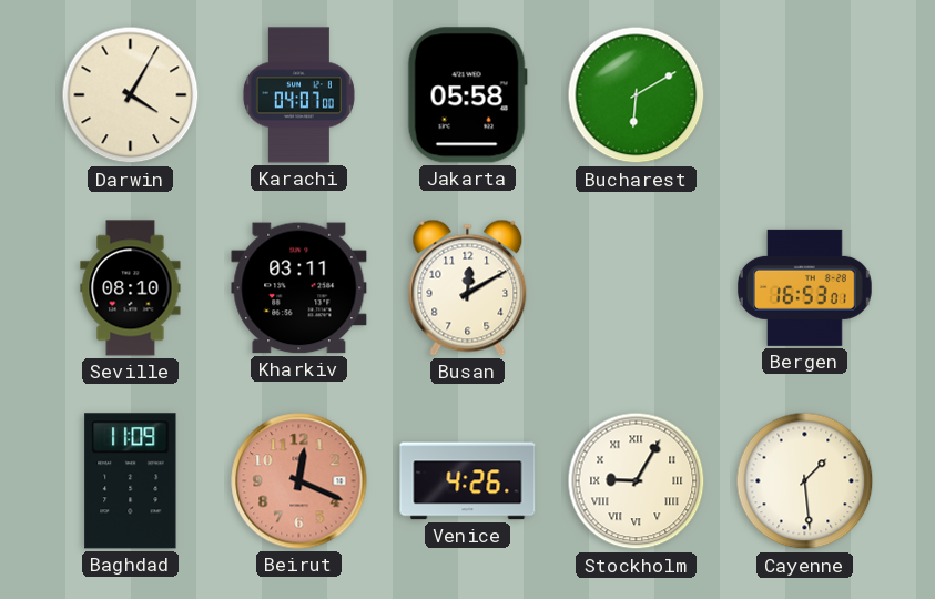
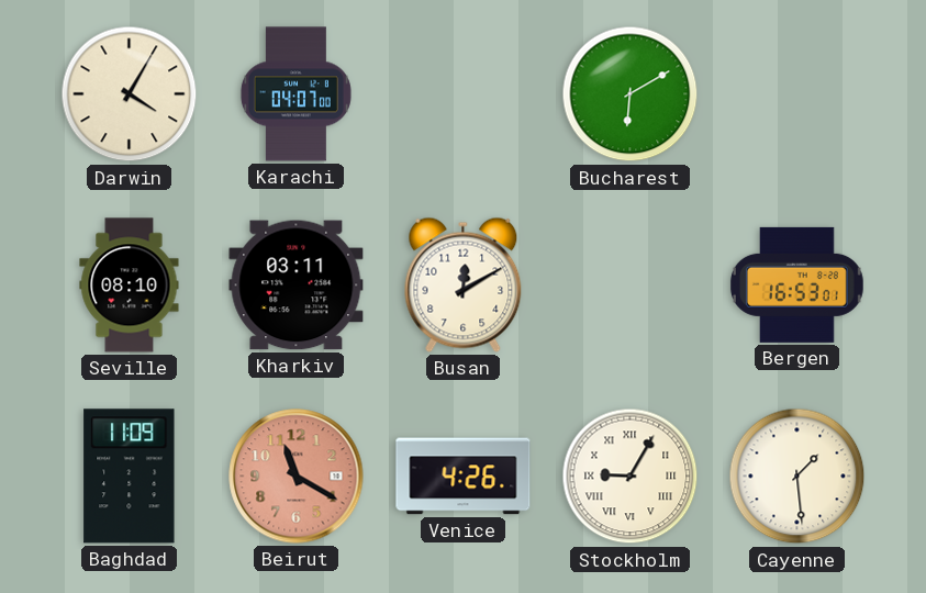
Jakarta: 05:58 -> none
Beirut: 12:19 -> 11:20
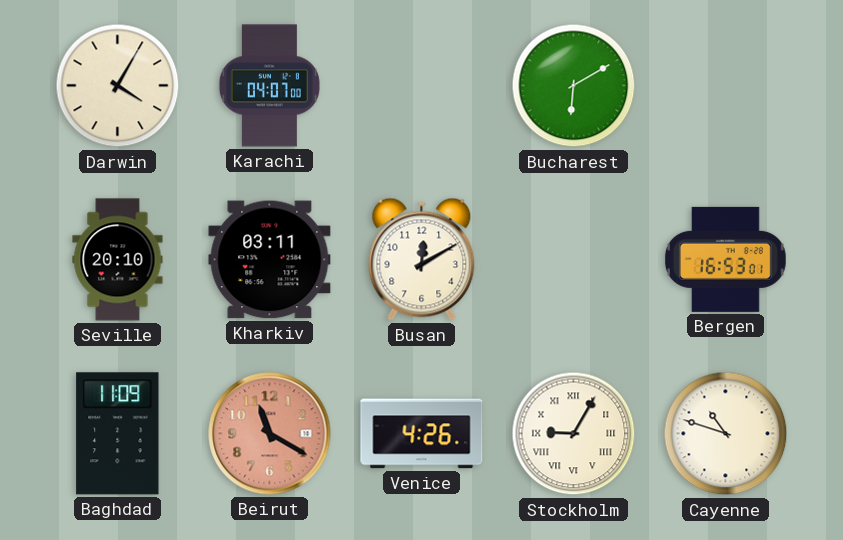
Seville: 08:10 -> 20:10
Cayenne: 1:29 -> 10:48
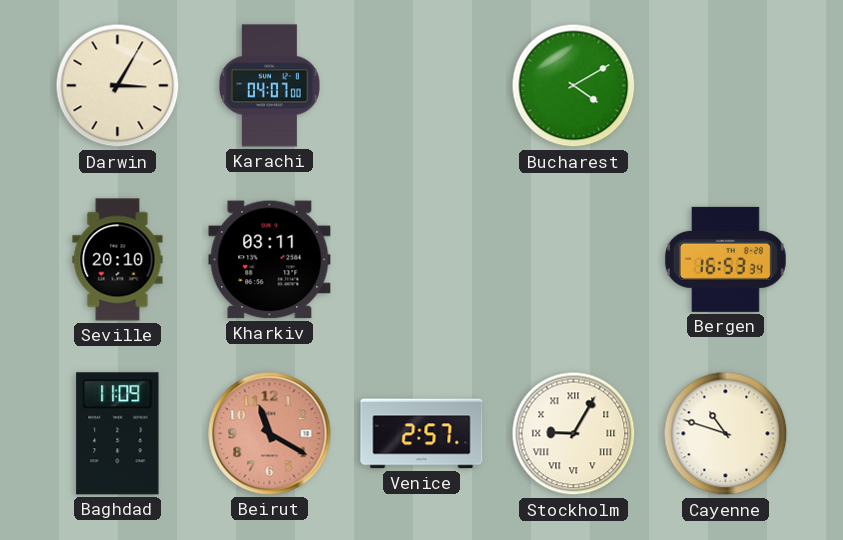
Darwin: 4:05 -> 3:05
Bucharest: 6:10 -> 4:10
Busan: 12:10 -> none
Bergen: 16:53:01 -> 16:53:34
Venice: 4:26 -> 2:57
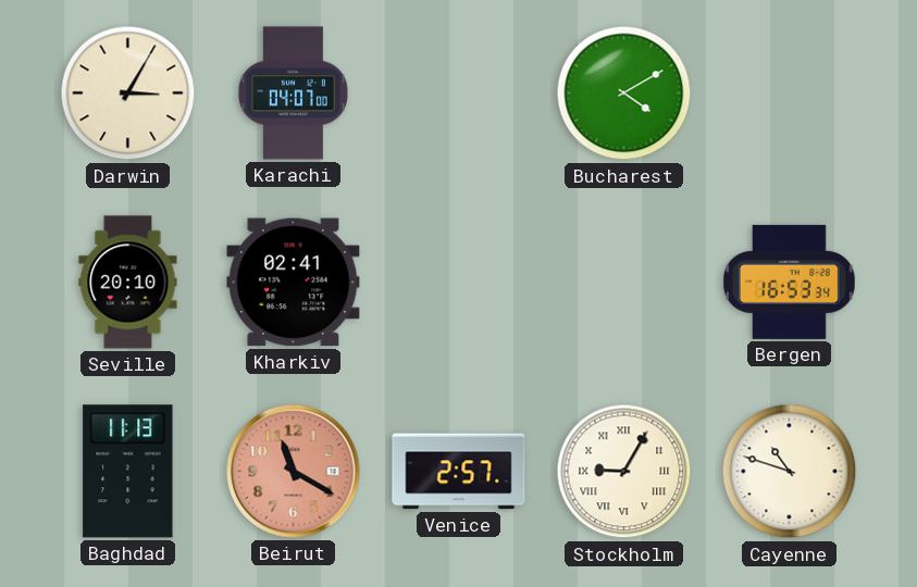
Kharkiv: 03:11 -> 02:41
Baghdad: 11:09 -> 11:13
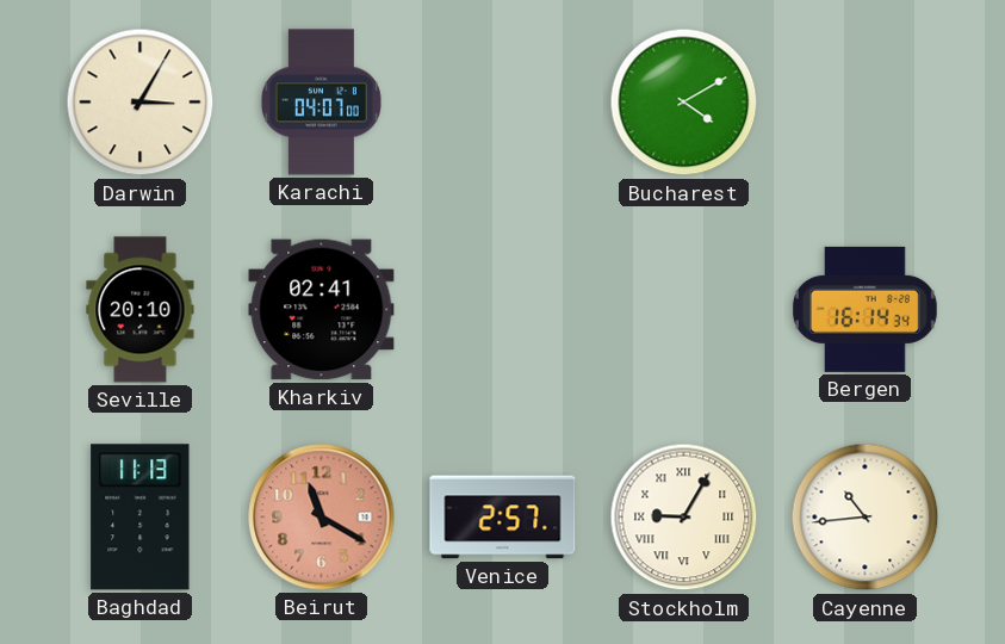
Bergen: 16:53 -> 16:14
Cayenne: 10:48 -> 10:44
